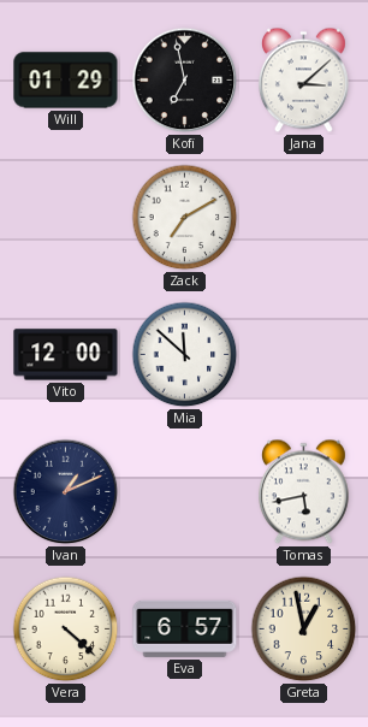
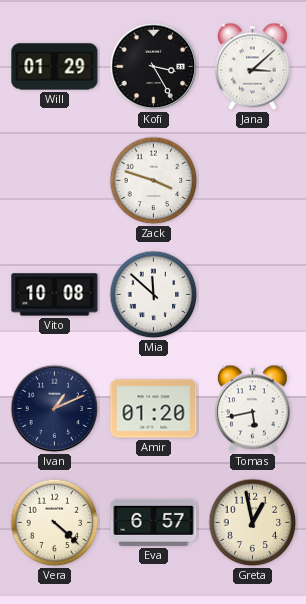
Kofi: 6:58 -> 3:25
Zack: 7:10 -> 3:48
Vito: 12:00 -> 10:08
Amir: none -> 01:20
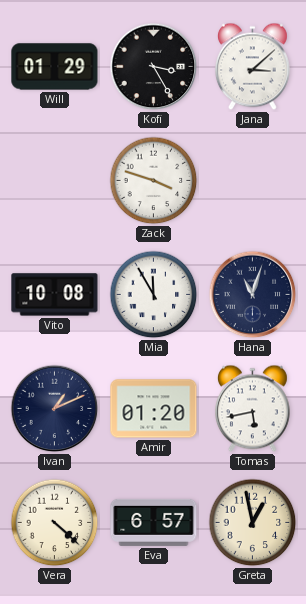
Mia: 11:52 -> 11:55
Hana: none -> 11:03
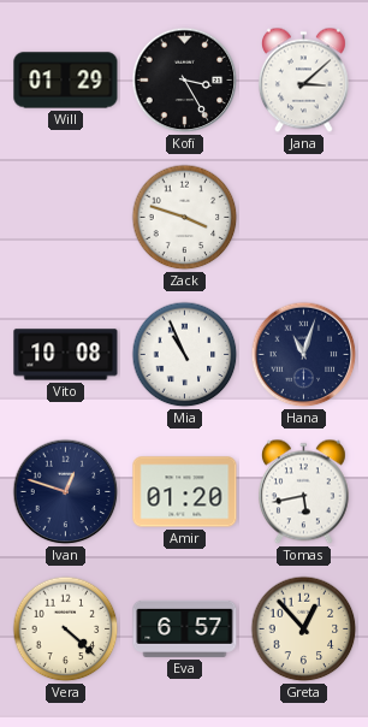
Mia: 11:55 -> 10:56
Ivan: 1:11 -> 12:48
Greta: 12:58 -> 12:53
